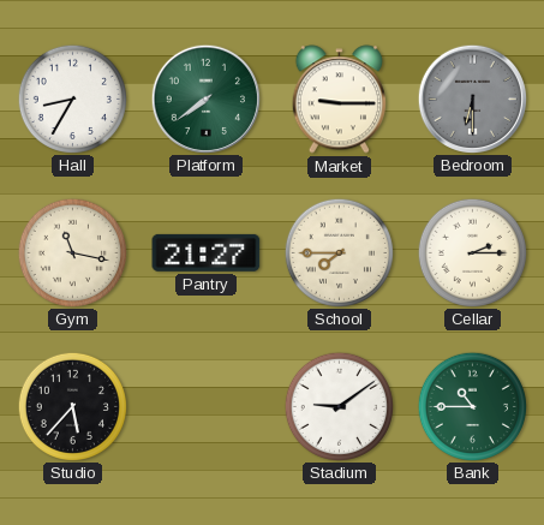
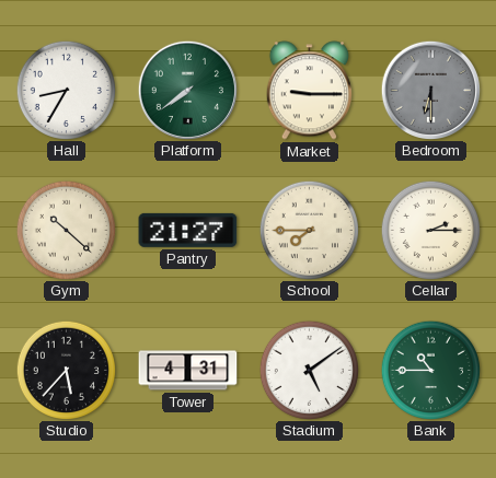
Gym: 11:17 -> 10:22
Tower: none -> 4:31
Stadium: 9:09 -> 5:09
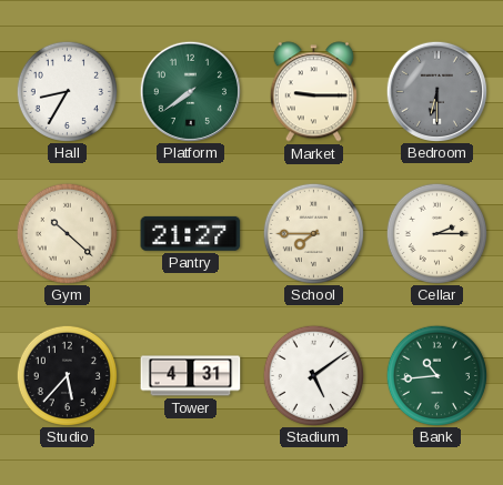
Bank: 10:45 -> 10:44
